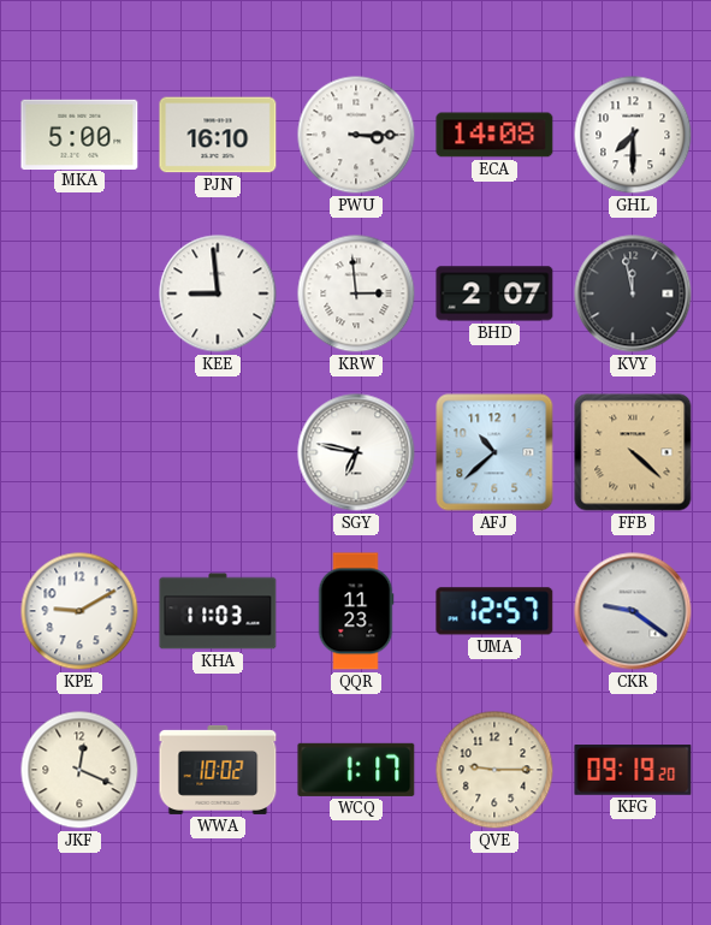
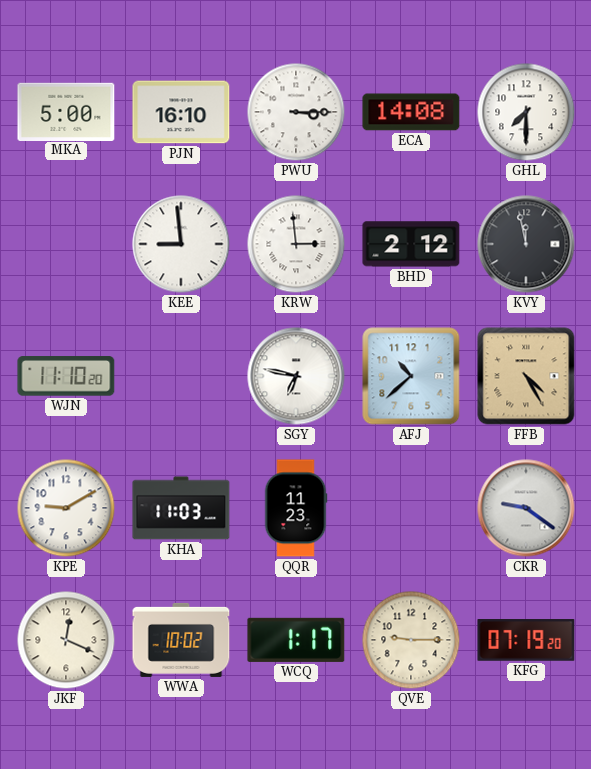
BHD: 2:07 -> 2:12
WJN: none -> 11:10
FFB: 4:22 -> 4:25
UMA: 12:57 -> none
KFG: 09:19 -> 07:19
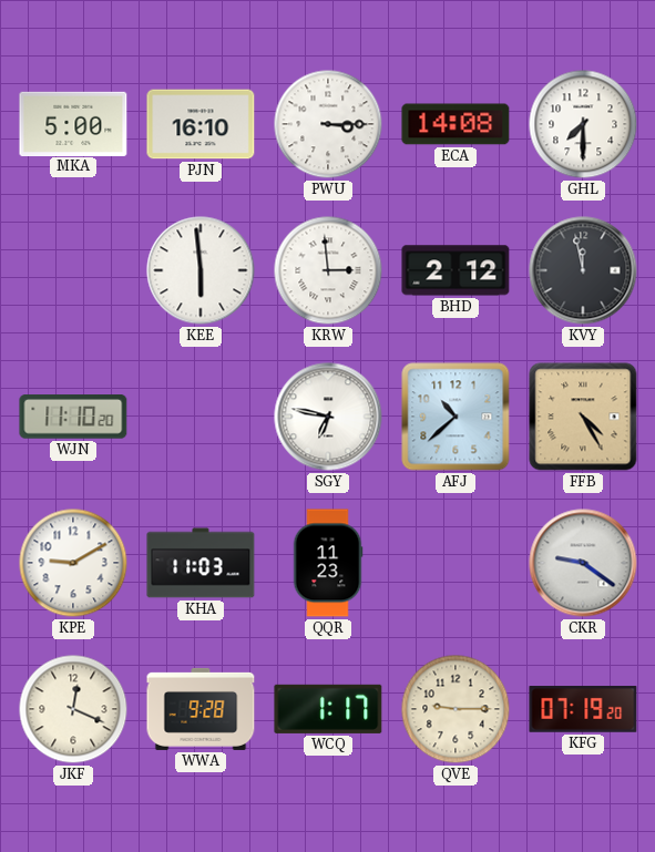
KEE: 8:59 -> 5:59
WWA: 10:02 -> 9:28
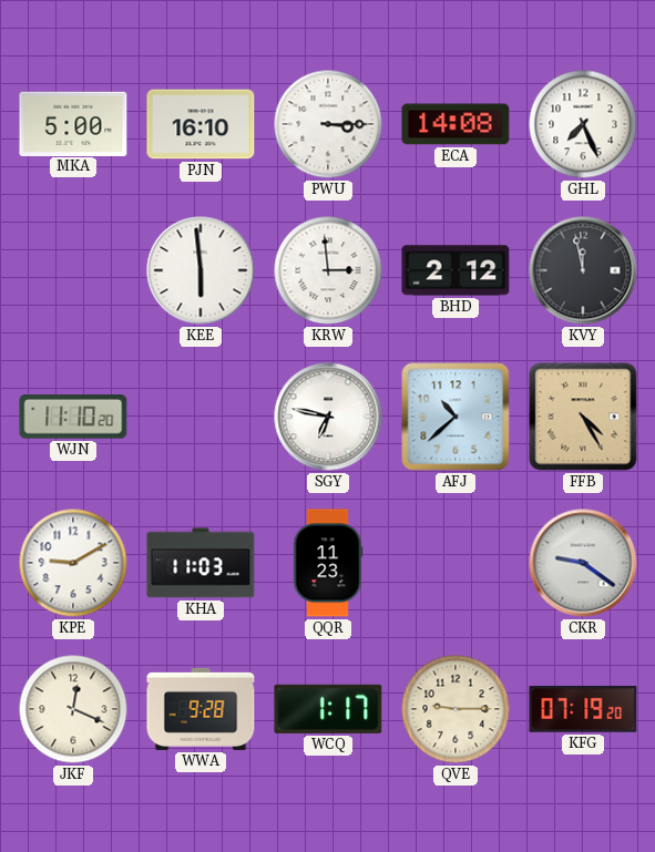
GHL: 7:30 -> 7:26
